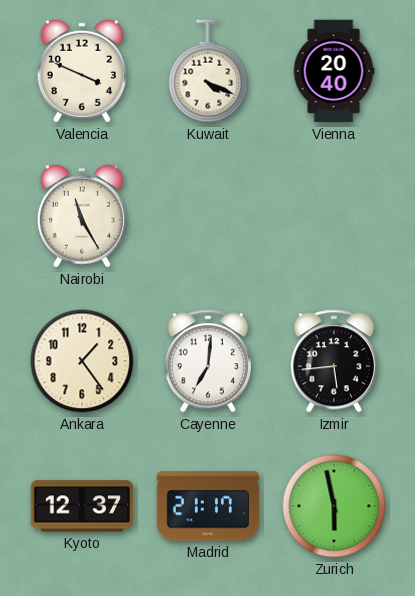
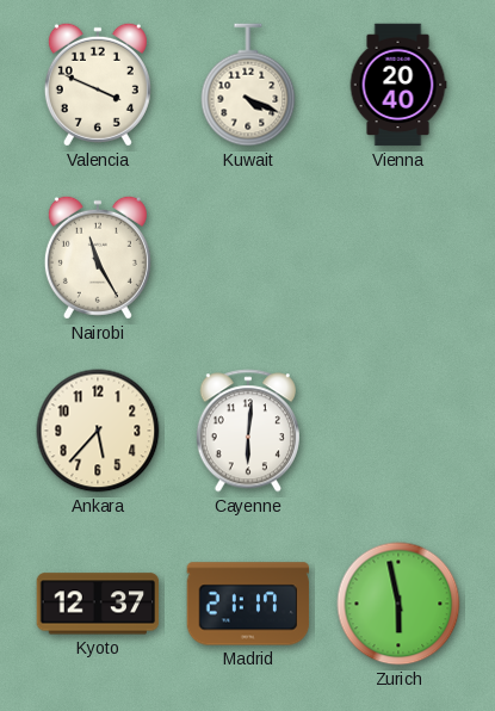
Ankara: 1:24 -> 5:37
Cayenne: 7:01 -> 6:01
Izmir: 5:44 -> none
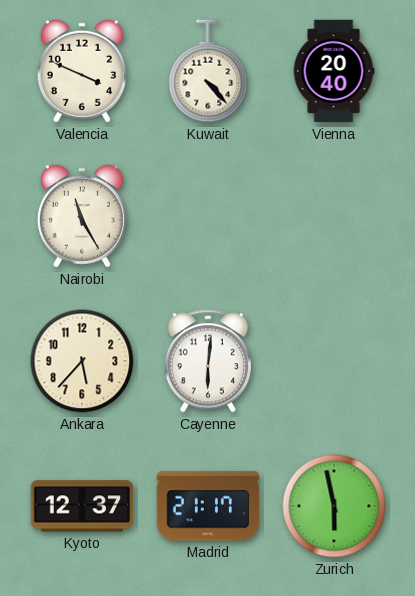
Kuwait: 4:19 -> 4:23
